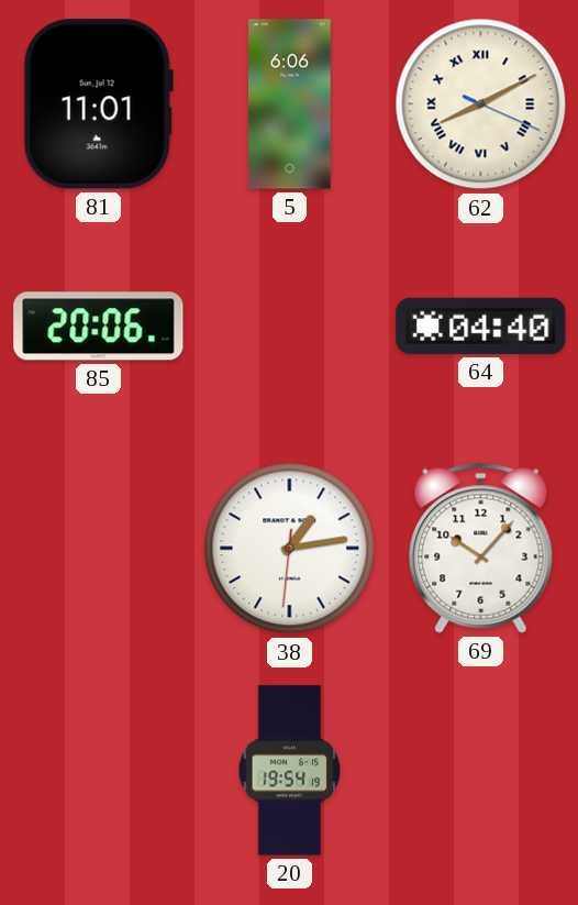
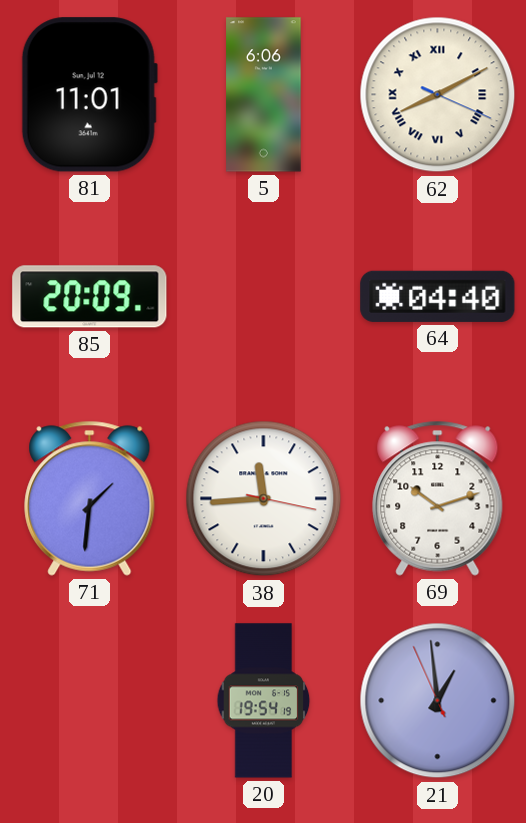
85: 20:06 -> 20:09
71: none -> 1:31
38: 1:13 -> 11:44
69: 10:07 -> 10:12
21: none -> 12:58
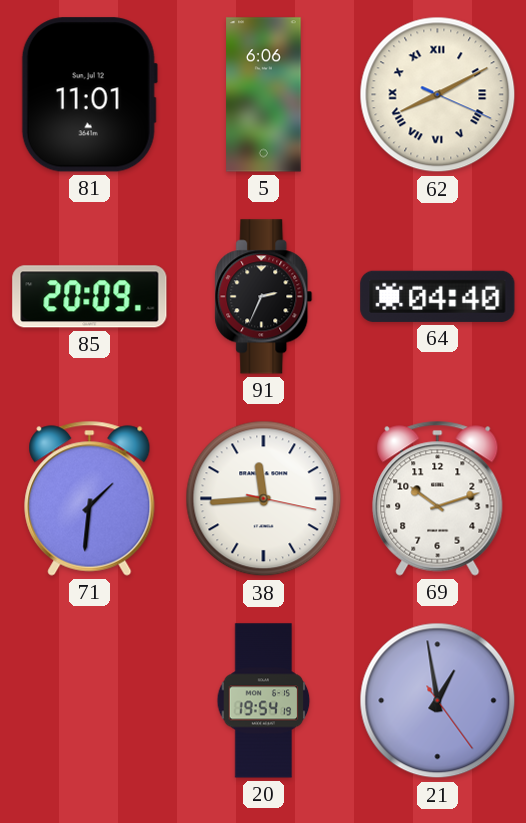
91: none -> 2:34
21: 12:58:56 -> 12:58:24
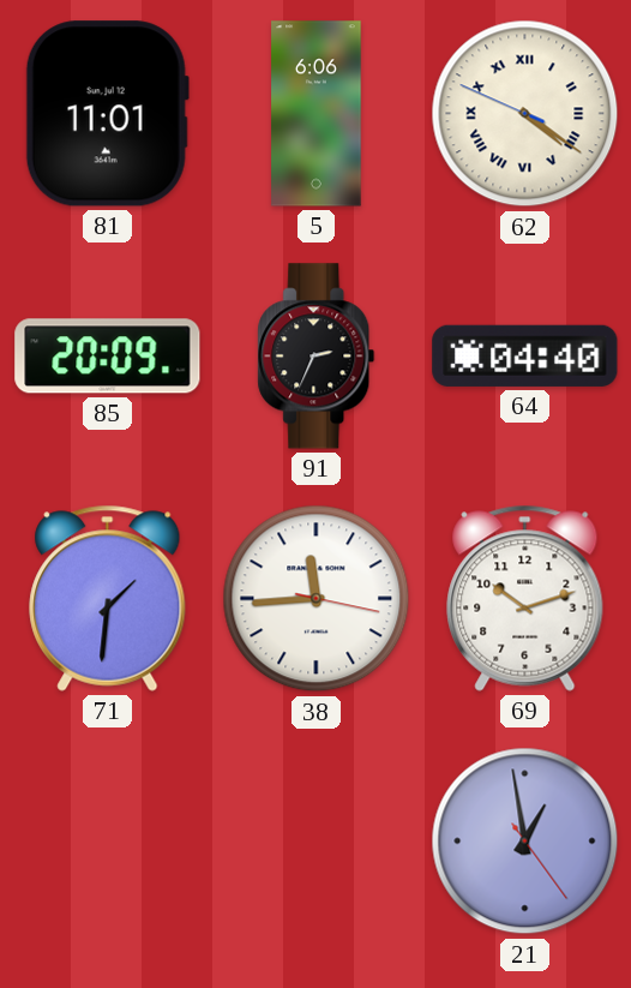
62: 8:10 -> 4:20
20: 19:54 -> none
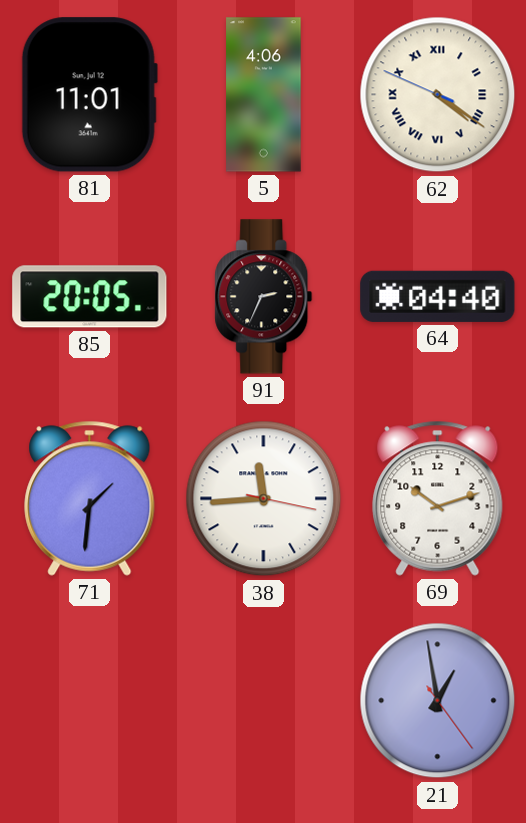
5: 6:06 -> 4:06
85: 20:09 -> 20:05
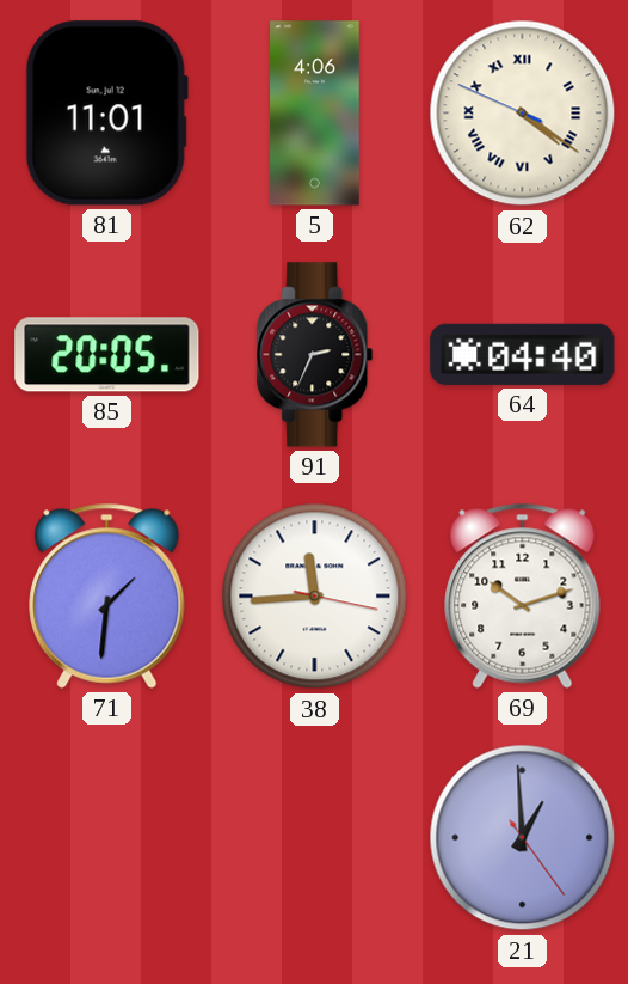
21: 12:58 -> 12:59
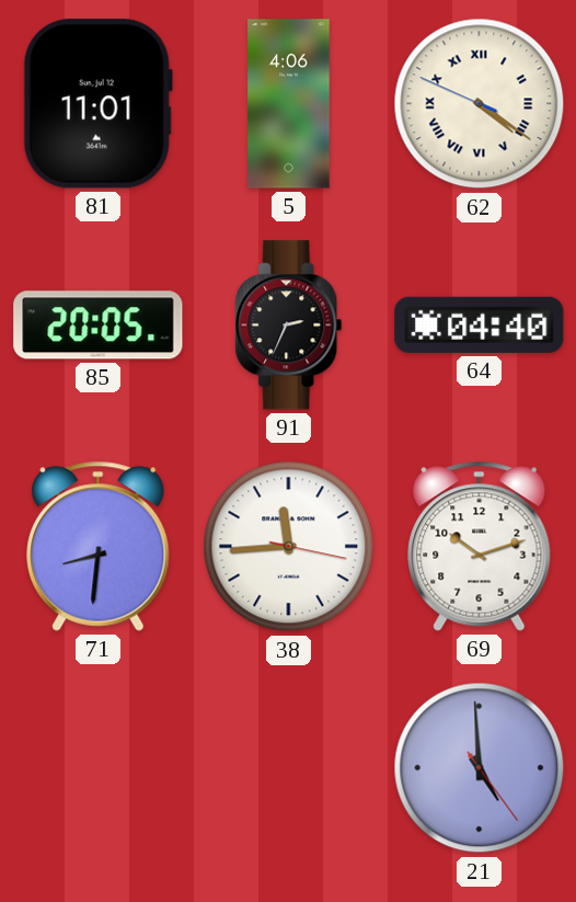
71: 1:31 -> 8:31
21: 12:59 -> 4:59
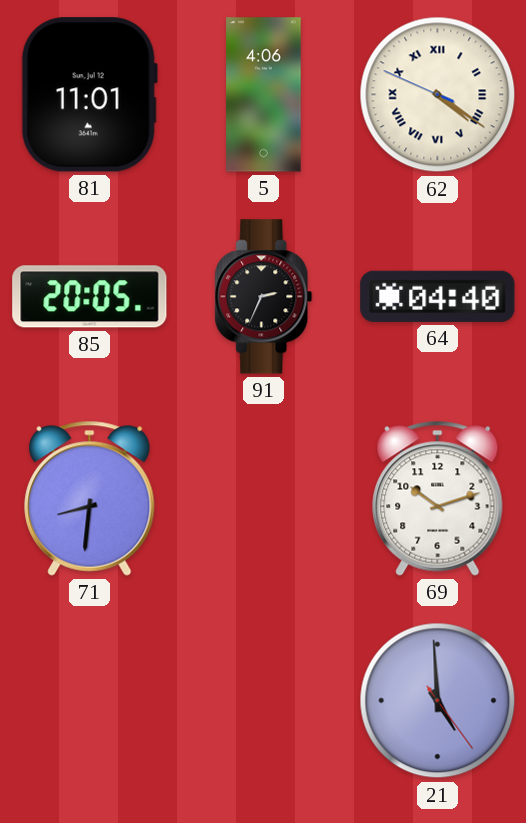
38: 11:44 -> none
